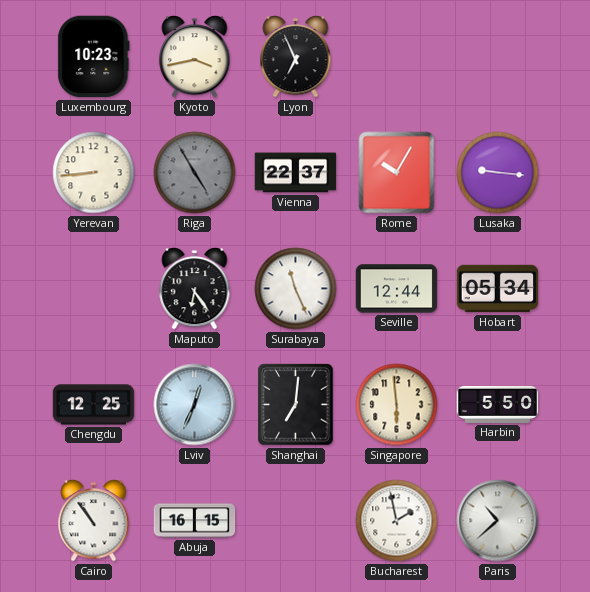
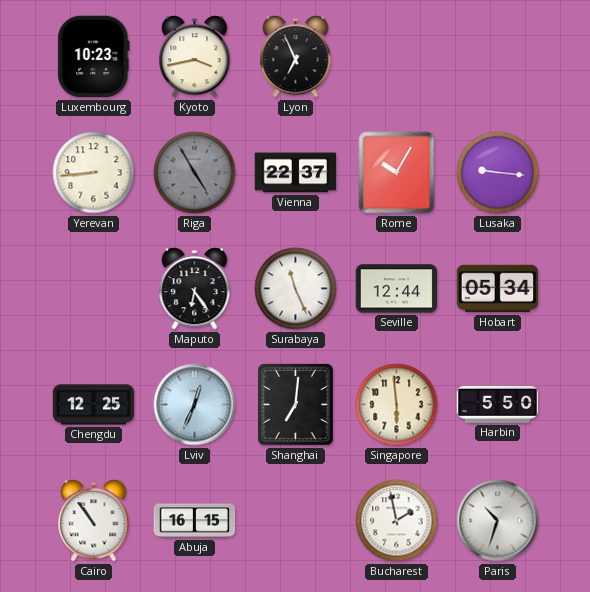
Paris: 10:38 -> 10:33
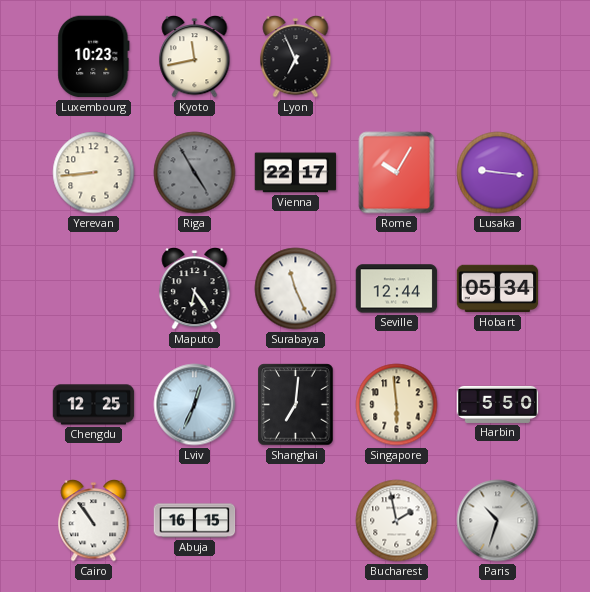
Kyoto: 3:43 -> 11:43
Vienna: 22:37 -> 22:17
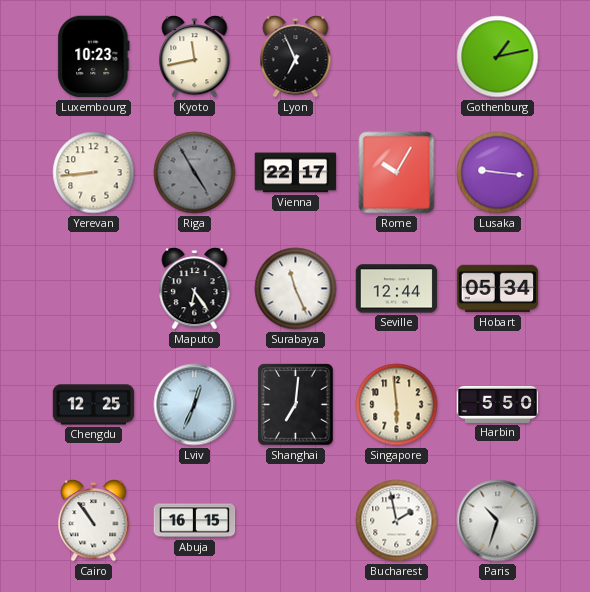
Gothenburg: none -> 1:13
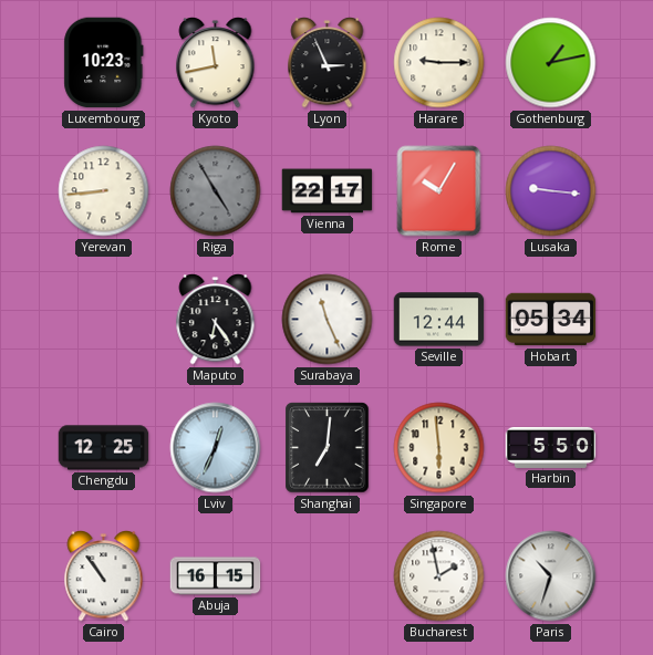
Lyon: 6:56 -> 2:56
Harare: none -> 9:15
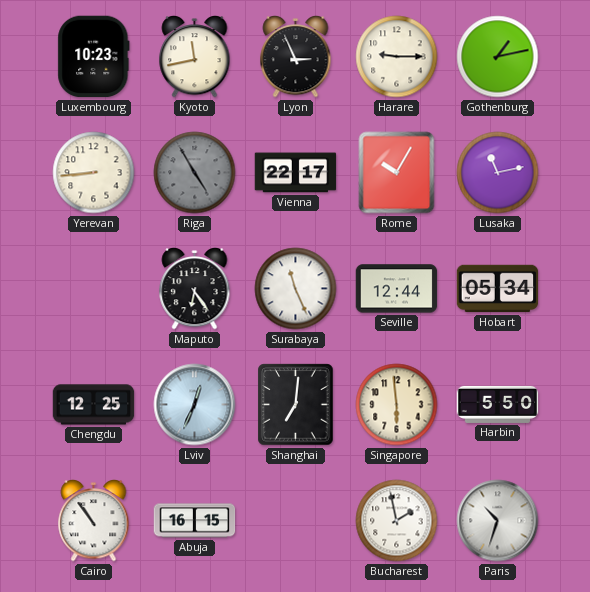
Lusaka: 9:16 -> 11:13
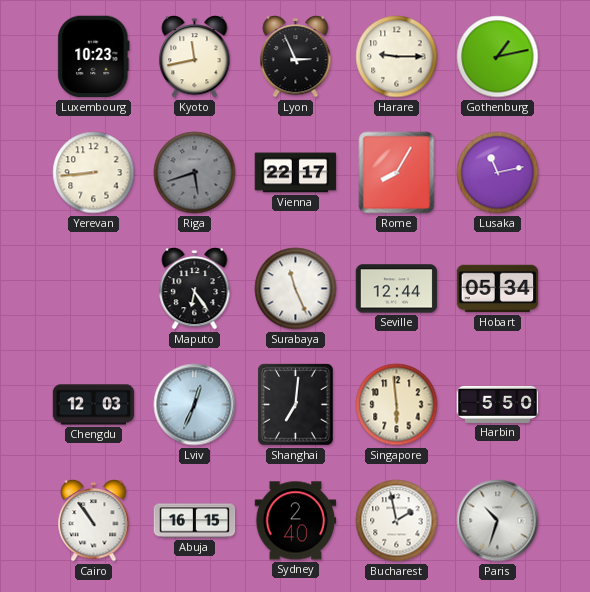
Riga: 4:55 -> 5:42
Rome: 10:05 -> 8:05
Chengdu: 12:25 -> 12:03
Sydney: none -> 2:40
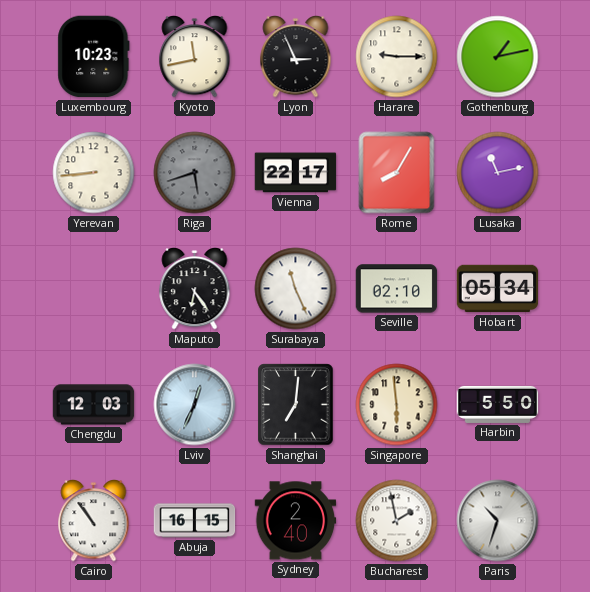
Seville: 12:44 -> 02:10
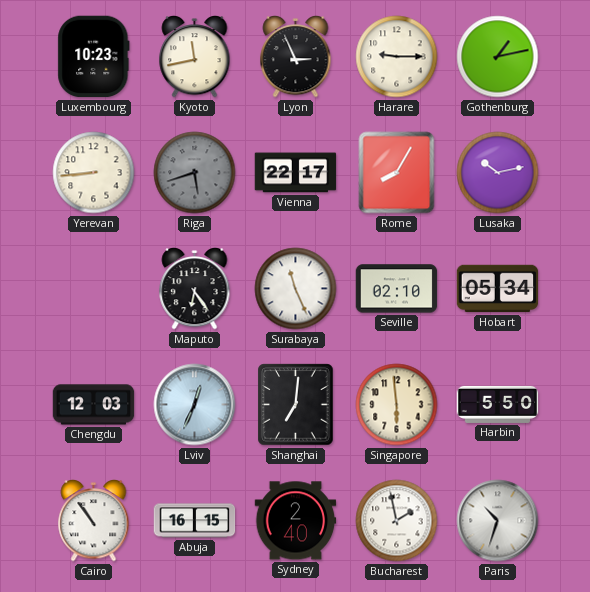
Lusaka: 11:13 -> 10:13
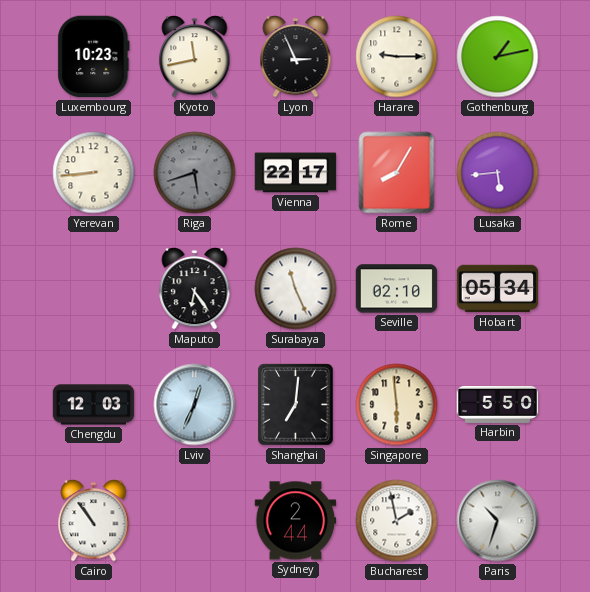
Lusaka: 10:13 -> 5:44
Abuja: 16:15 -> none
Sydney: 2:40 -> 2:44
